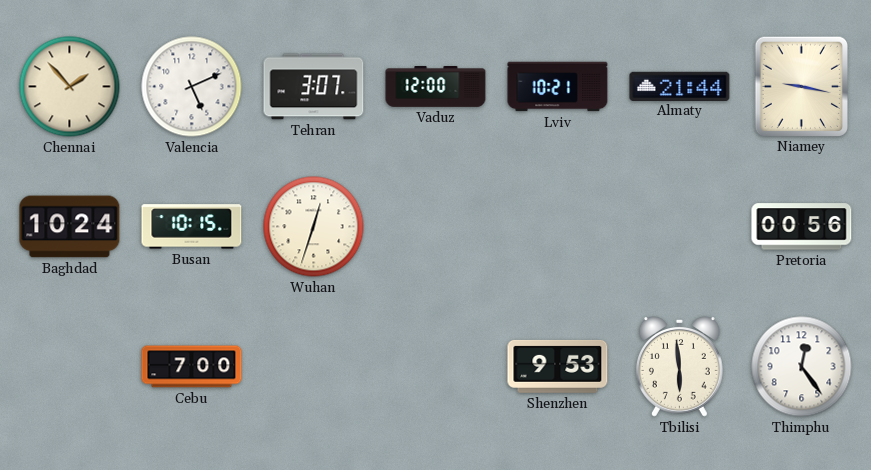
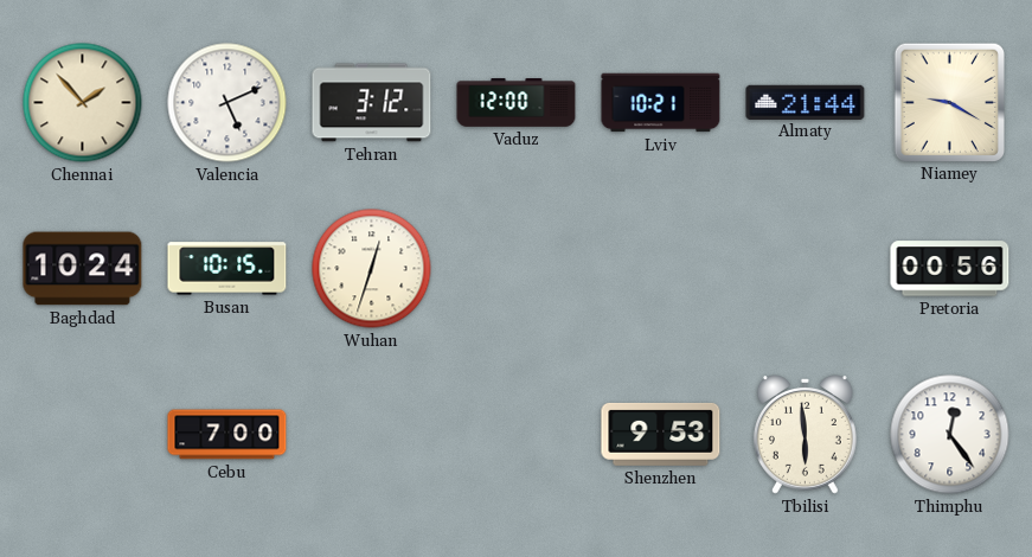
Tehran: 3:07 -> 3:12
Niamey: 9:17 -> 9:20
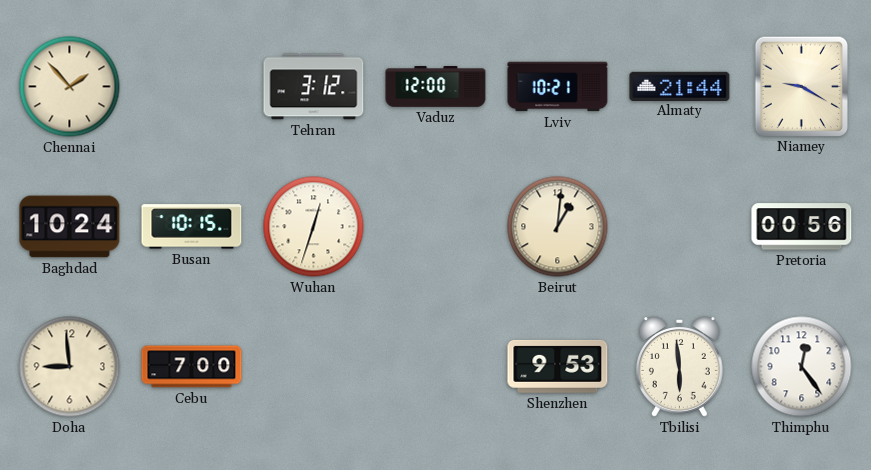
Valencia: 5:11 -> none
Beirut: none -> 1:01
Doha: none -> 8:59
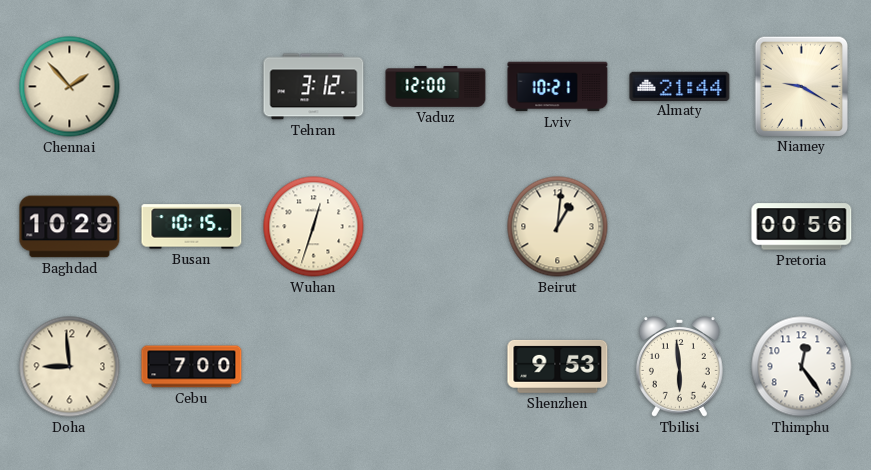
Baghdad: 10:24 -> 10:29
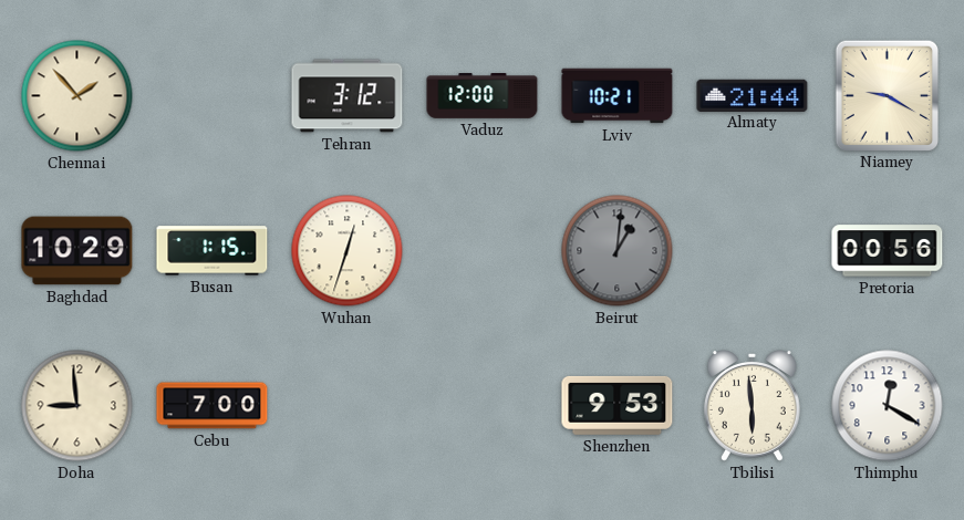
Busan: 10:15 -> 1:15
Beirut dial: cream -> grey
Thimphu: 12:24 -> 12:20
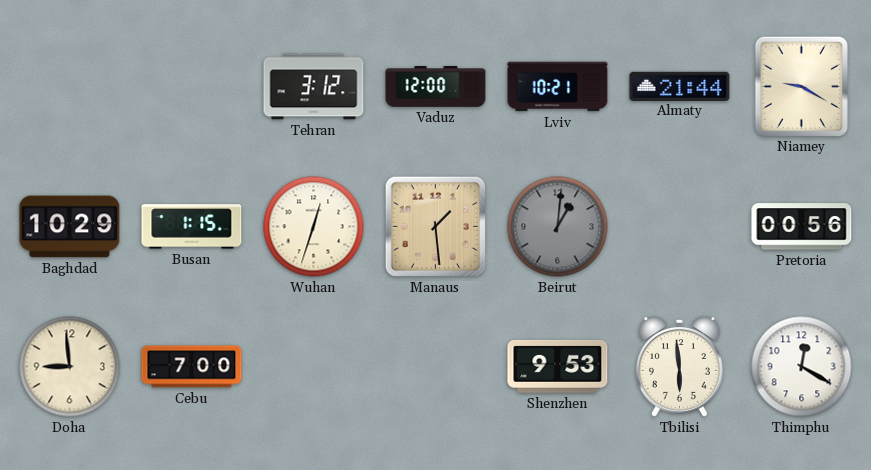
Chennai: 1:53 -> none
Manaus: none -> 1:29
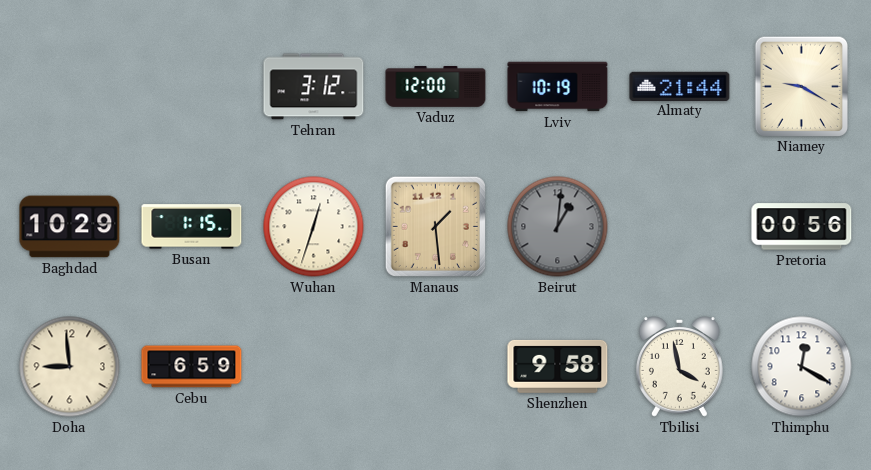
Lviv: 10:21 -> 10:19
Cebu: 7:00 -> 6:59
Shenzhen: 9:53 -> 9:58
Tbilisi: 5:59 -> 3:58
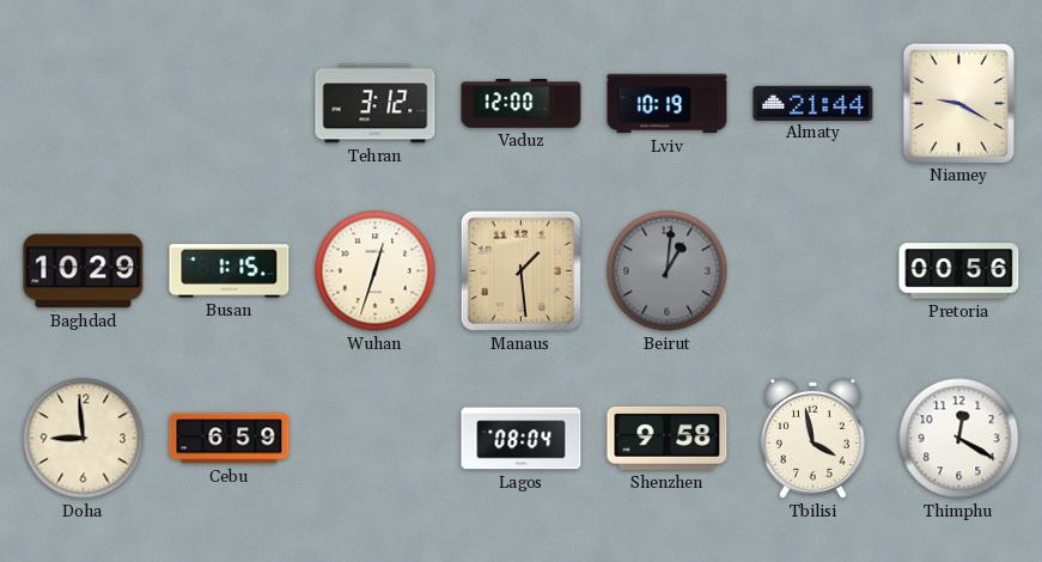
Lagos: none -> 08:04
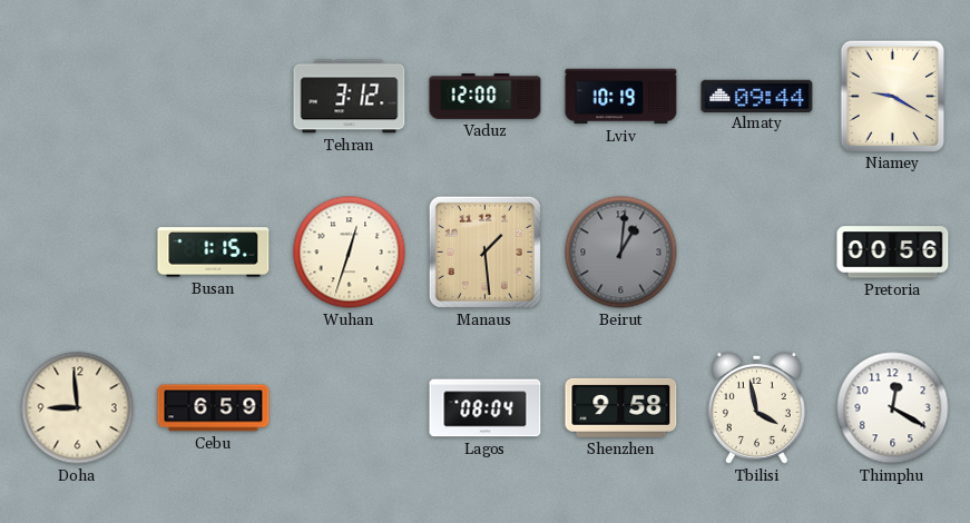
Almaty: 21:44 -> 09:44
Baghdad: 10:29 -> none
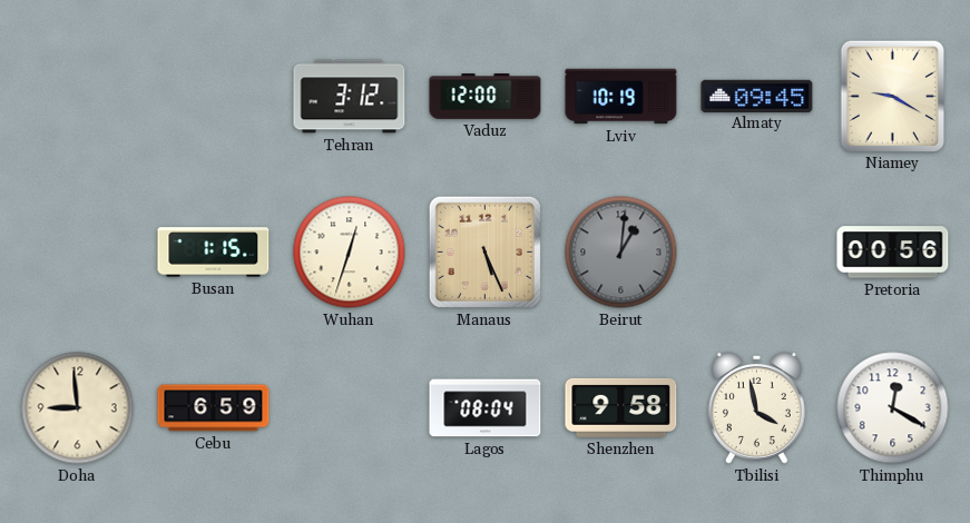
Almaty: 09:44 -> 09:45
Manaus: 1:29 -> 5:26
